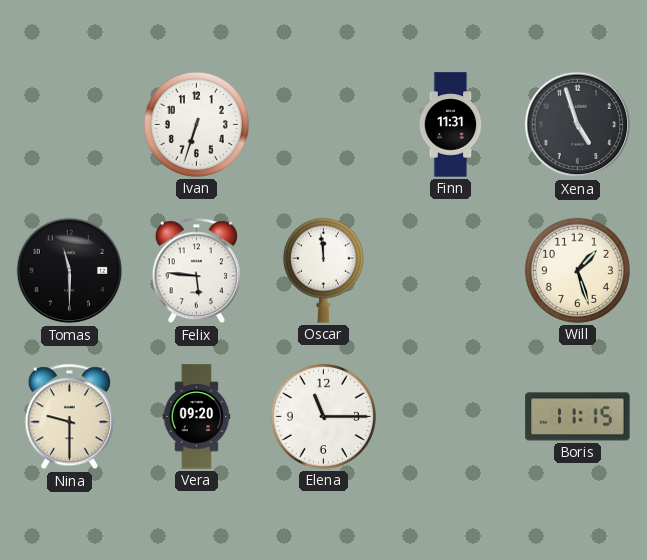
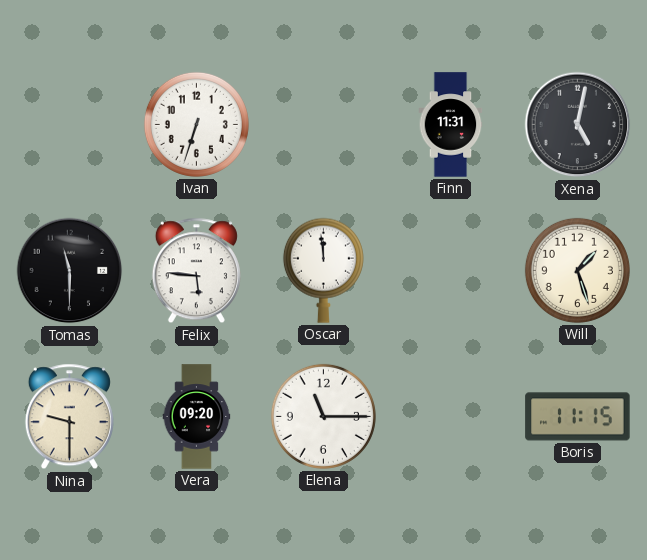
Xena: 4:57 -> 5:02
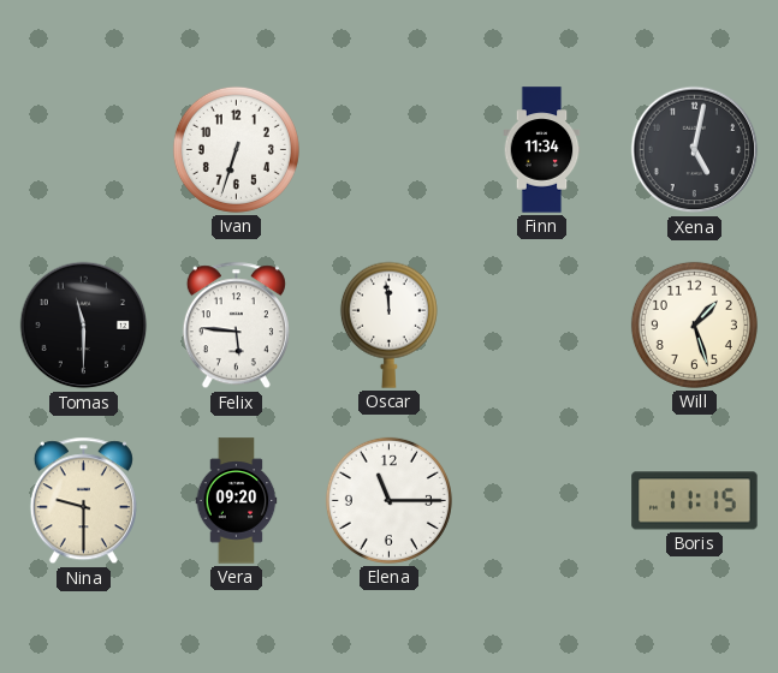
Finn: 11:31 -> 11:34
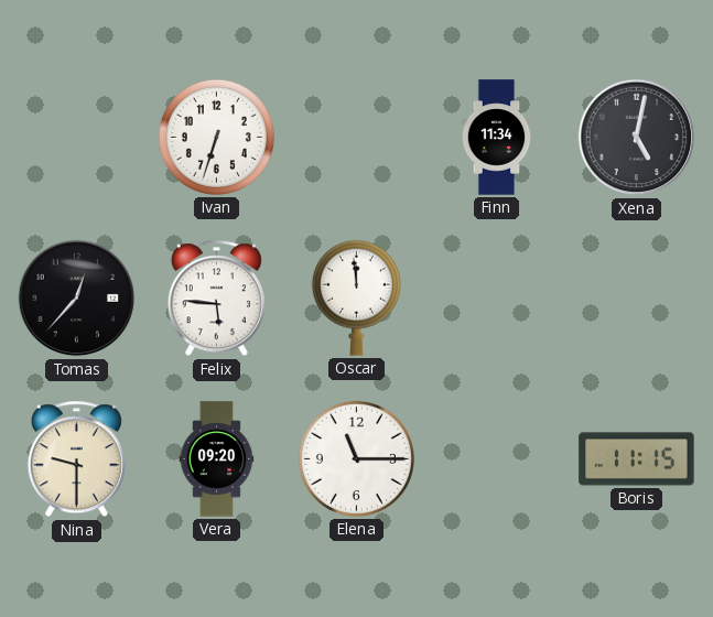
Tomas: 11:30 -> 12:37
Will: 1:27 -> none
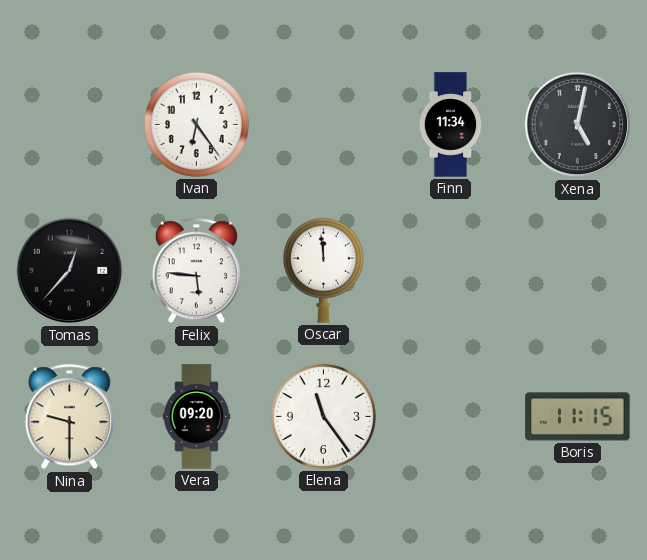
Ivan: 6:33 -> 6:24
Elena: 11:15 -> 11:24
